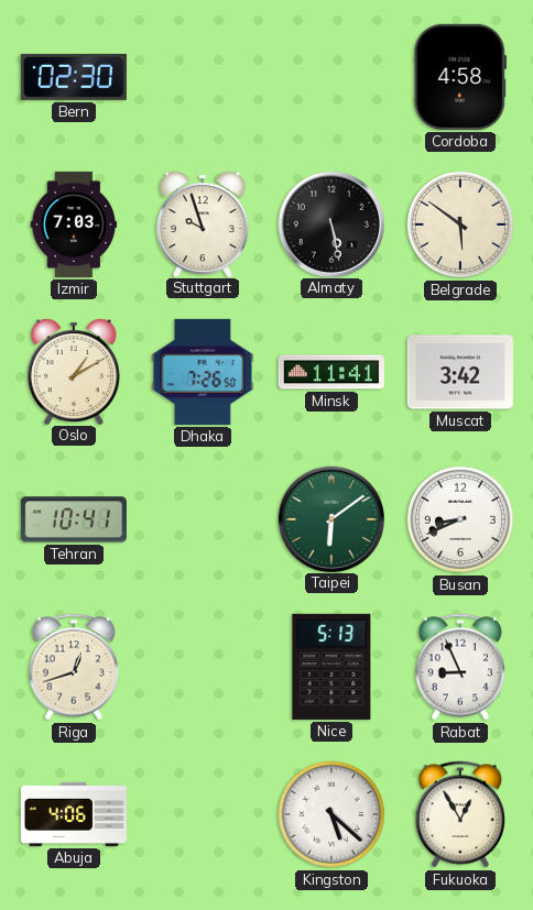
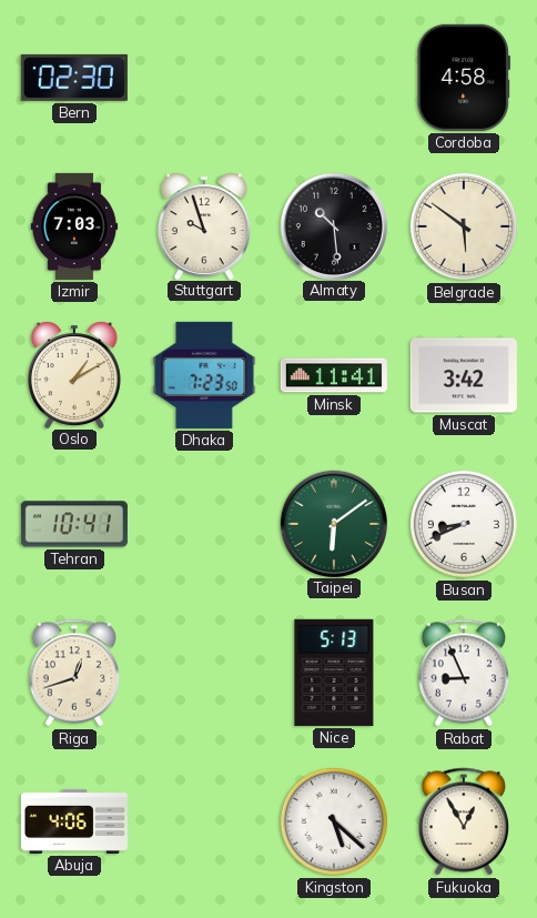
Almaty: 5:28 -> 10:29
Dhaka: 7:26 -> 7:23
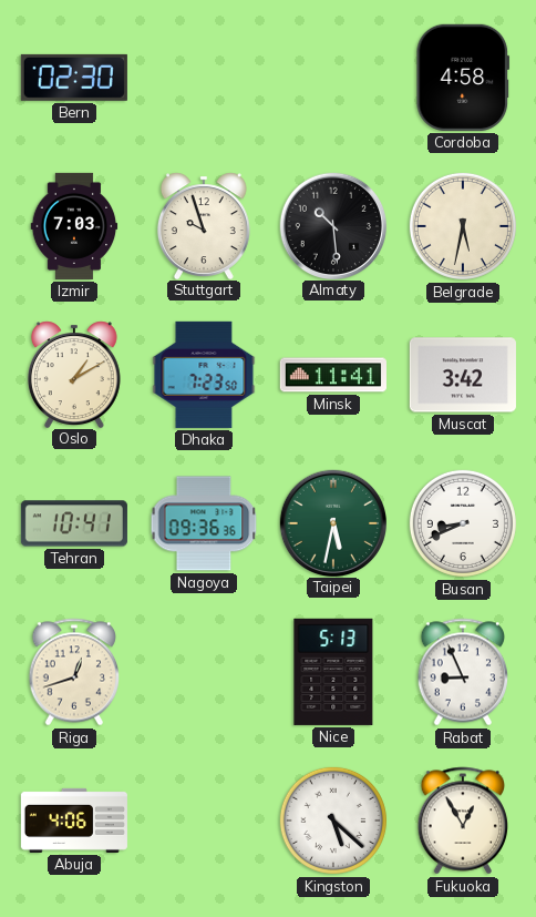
Belgrade: 5:51 -> 5:32
Nagoya: none -> 09:36
Taipei: 6:09 -> 5:32
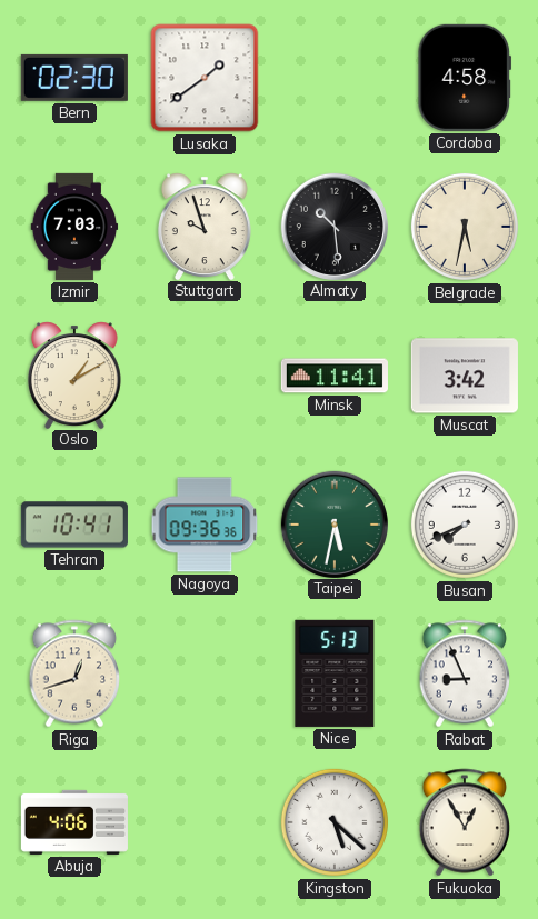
Lusaka: none -> 1:39
Dhaka: 7:23 -> none
Busan: 8:41 -> 7:41
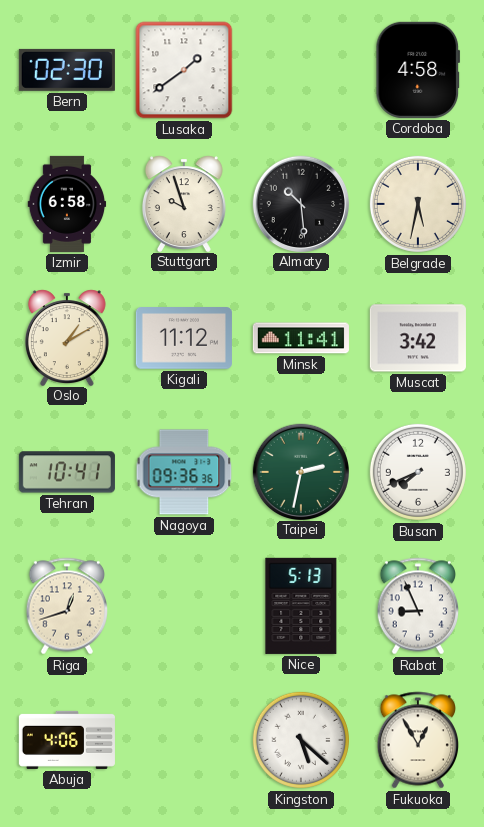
Izmir: 7:03 -> 6:58
Kigali: none -> 11:12
Taipei: 5:32 -> 2:32
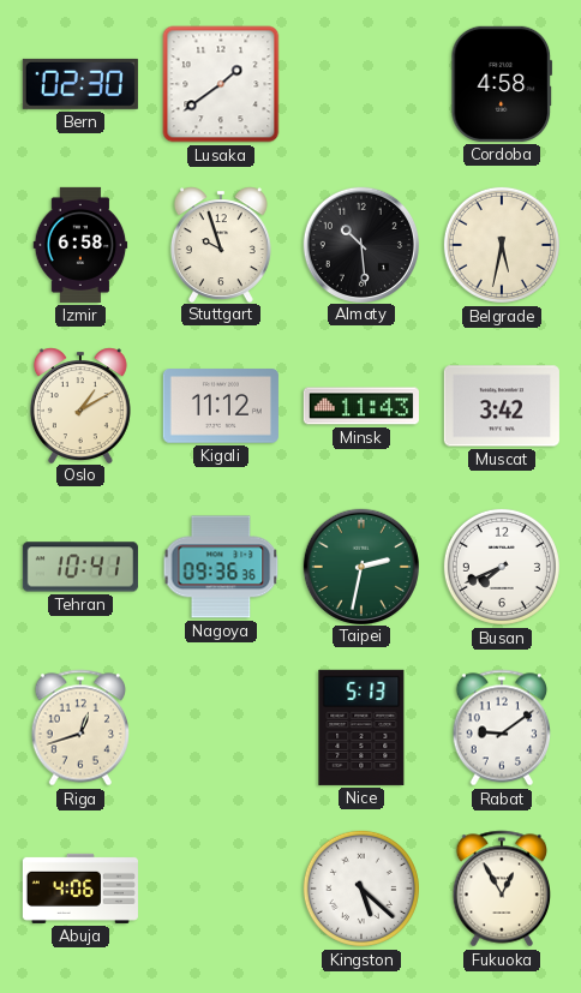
Minsk: 11:41 -> 11:43
Rabat: 8:56 -> 9:09
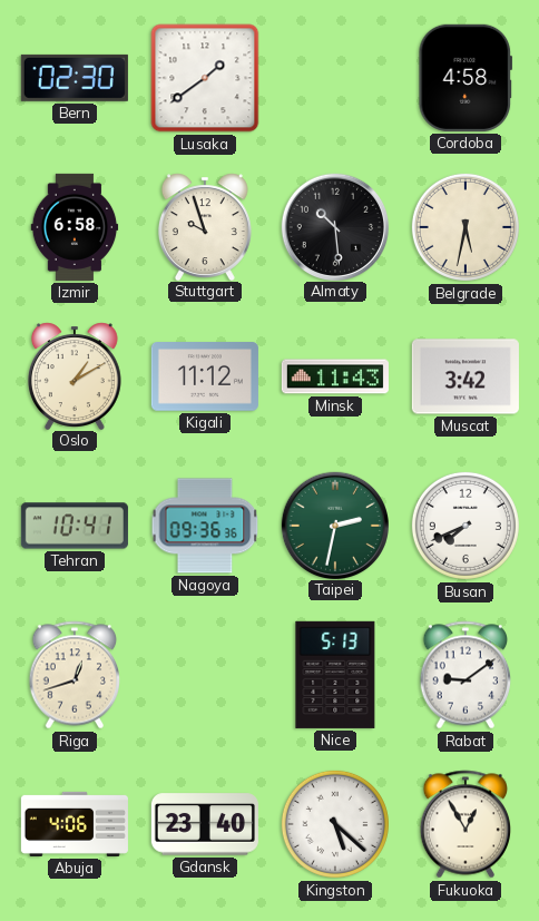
Gdansk: none -> 23:40
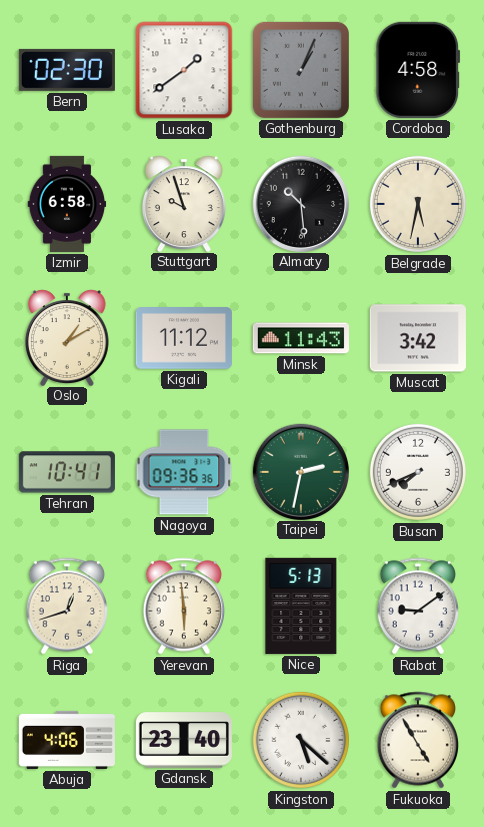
Gothenburg: none -> 1:04
Yerevan: none -> 5:59
Fukuoka: 12:55 -> 4:55
